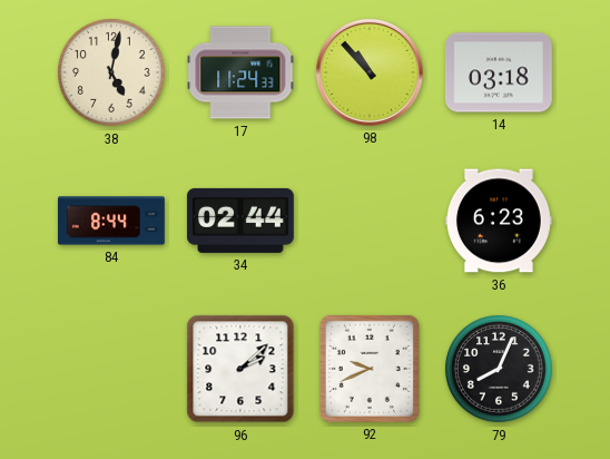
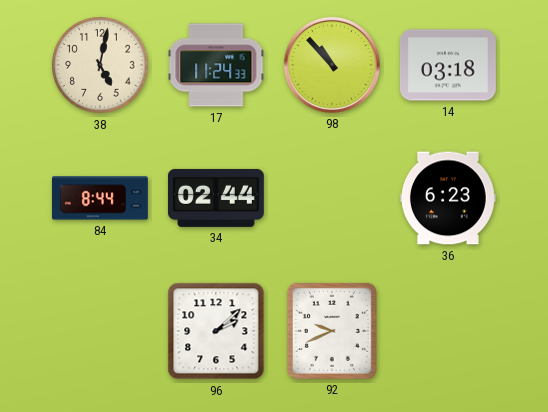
79: 8:04 -> none
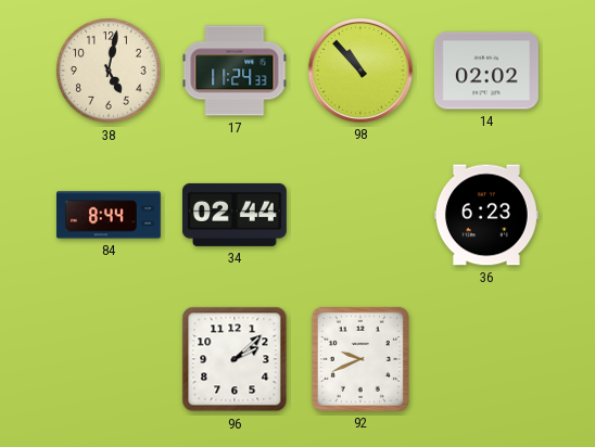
14: 03:18 -> 02:02
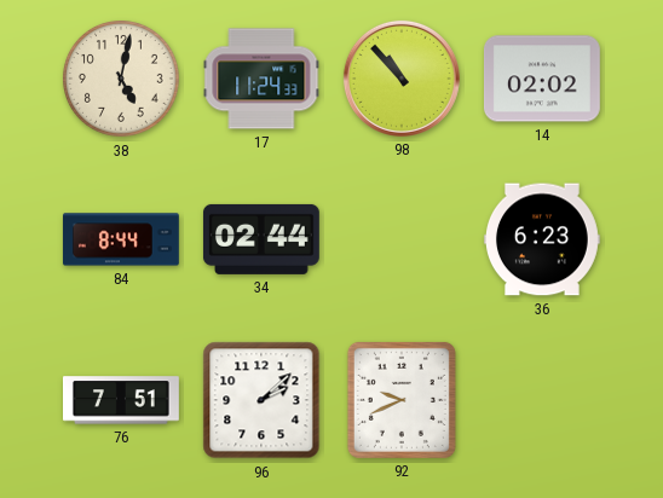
76: none -> 7:51
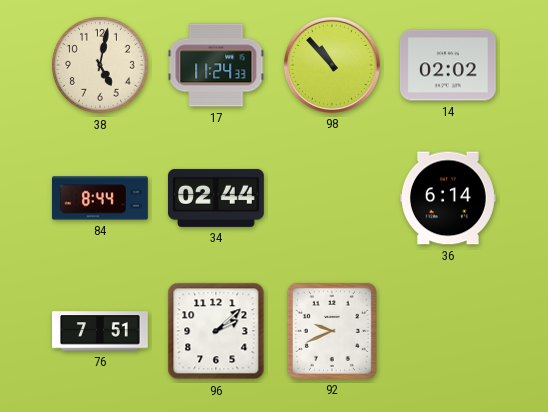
36: 6:23 -> 6:14
